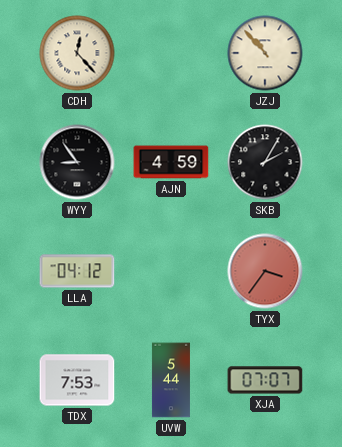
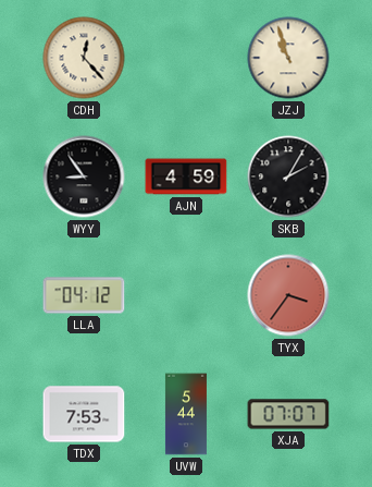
JZJ: 10:53 -> 10:57
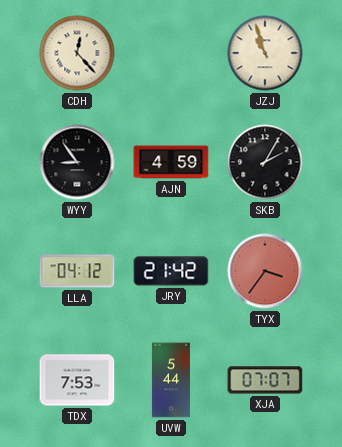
JRY: none -> 21:42
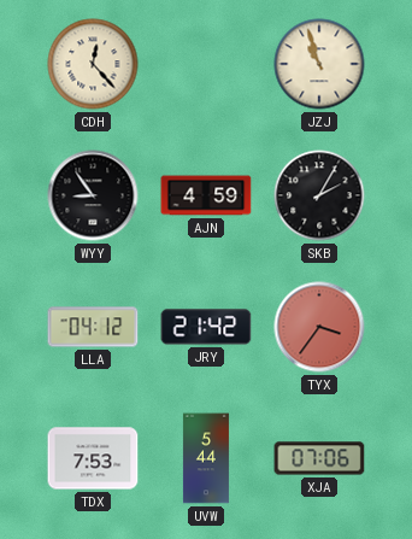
XJA: 07:07 -> 07:06
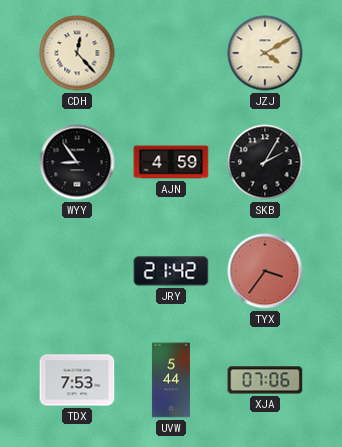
JZJ: 10:57 -> 4:10
LLA: 04:12 -> none
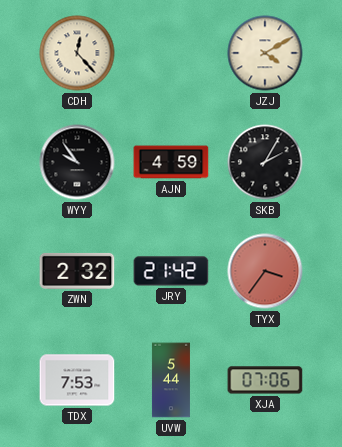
WYY: 8:54 -> 9:54
ZWN: none -> 2:32
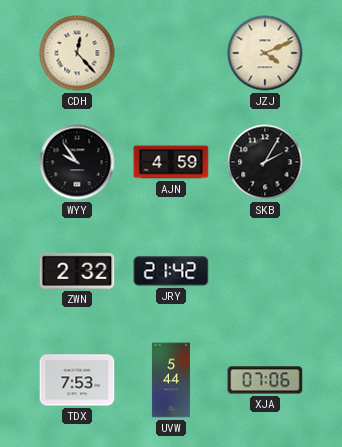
JZJ: 4:10 -> 4:11
TYX: 3:36 -> none
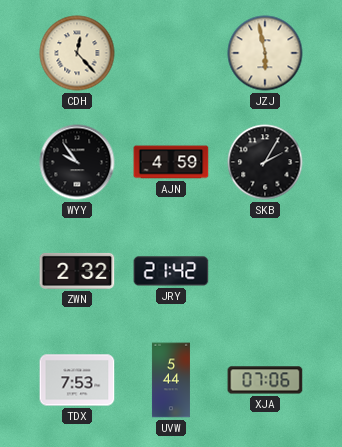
JZJ: 4:11 -> 5:58
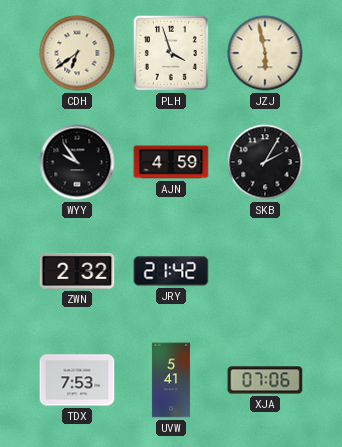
CDH: 12:23 -> 6:39
PLH: none -> 3:57
UVW: 5:44 -> 5:41
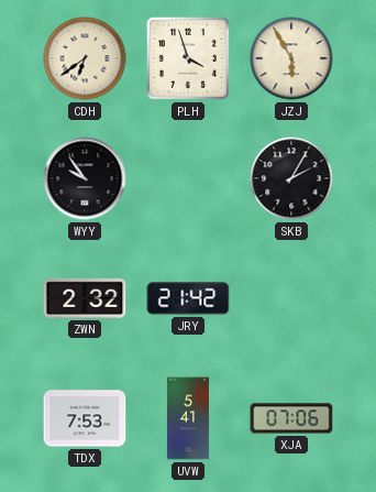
JZJ: 5:58 -> 5:55
AJN: 4:59 -> none
